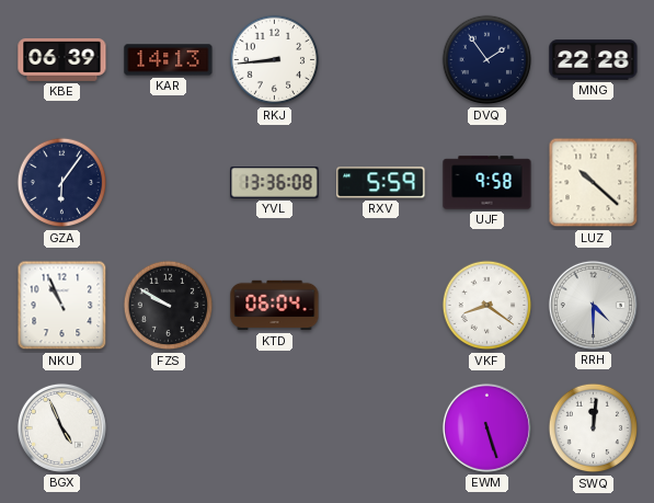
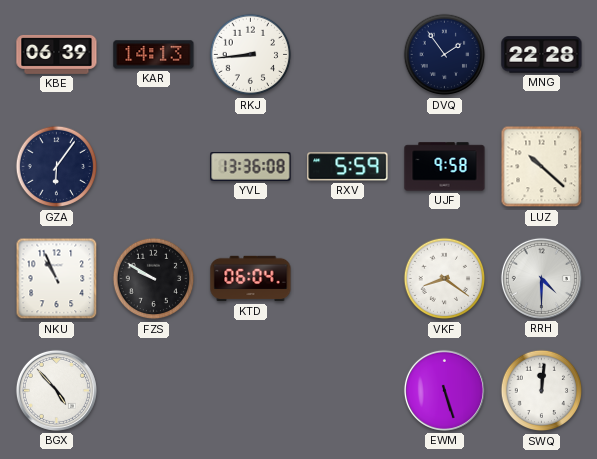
BGX: 4:56 -> 4:53
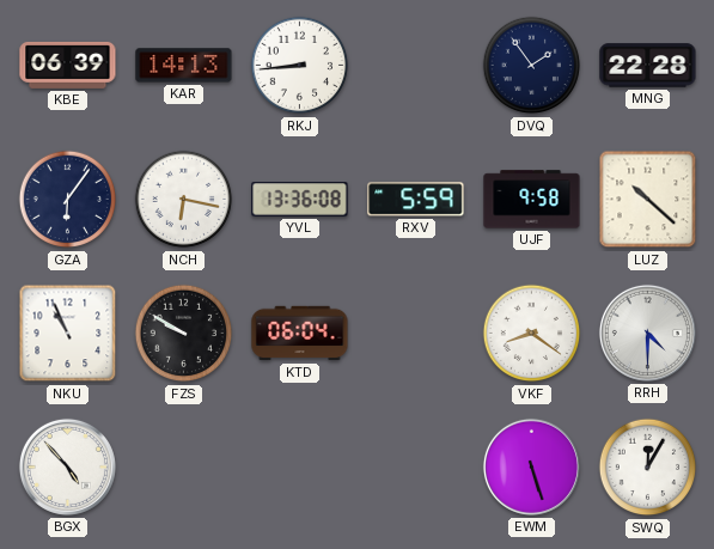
NCH: none -> 6:17
SWQ: 12:01 -> 12:05
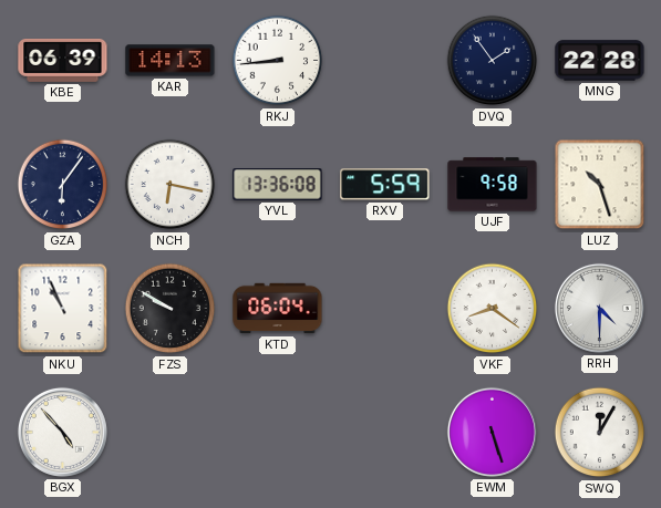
LUZ: 10:22 -> 10:27
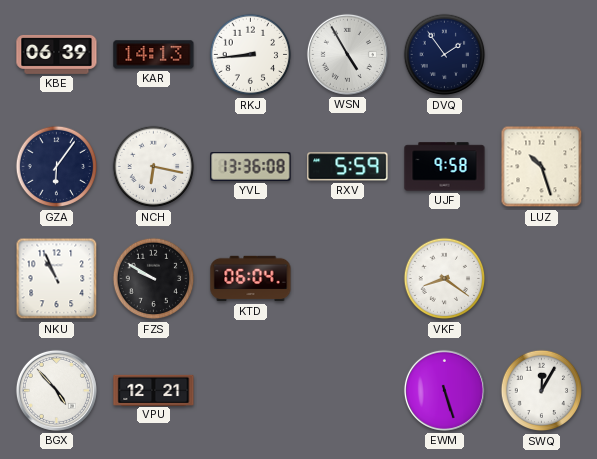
WSN: none -> 4:55
MNG: 22:28 -> none
RRH: 4:30 -> none
VPU: none -> 12:21
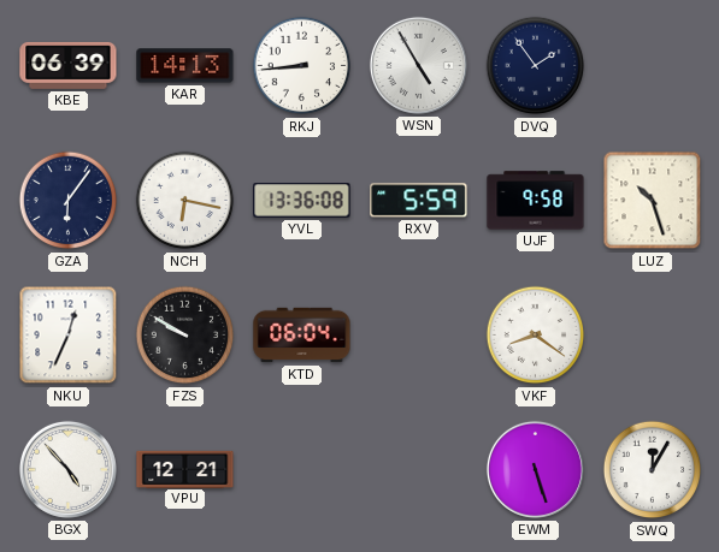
NKU: 10:56 -> 12:34
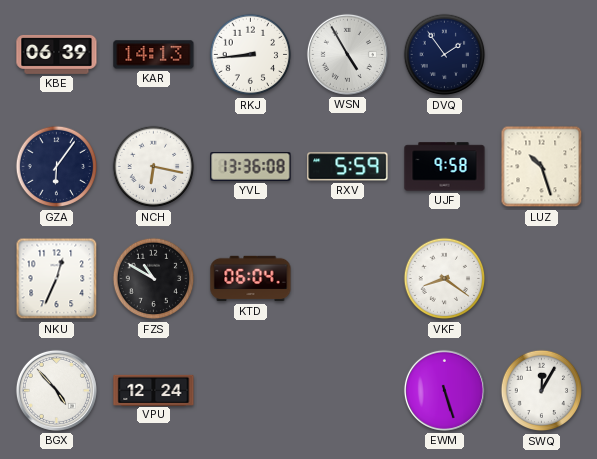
FZS: 9:50 -> 10:50
VPU: 12:21 -> 12:24
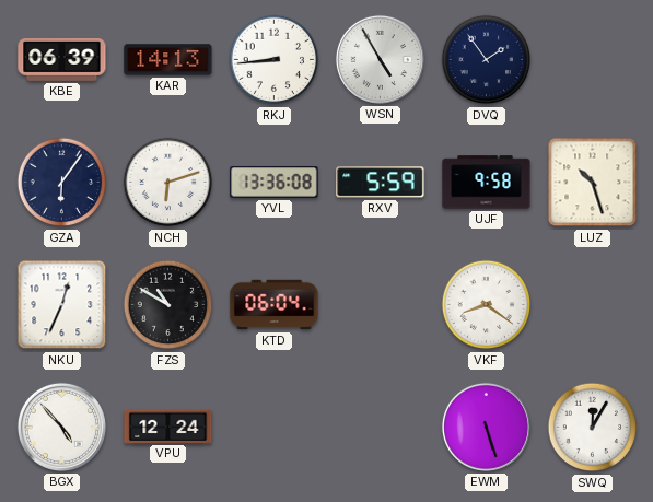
NCH: 6:17 -> 6:12
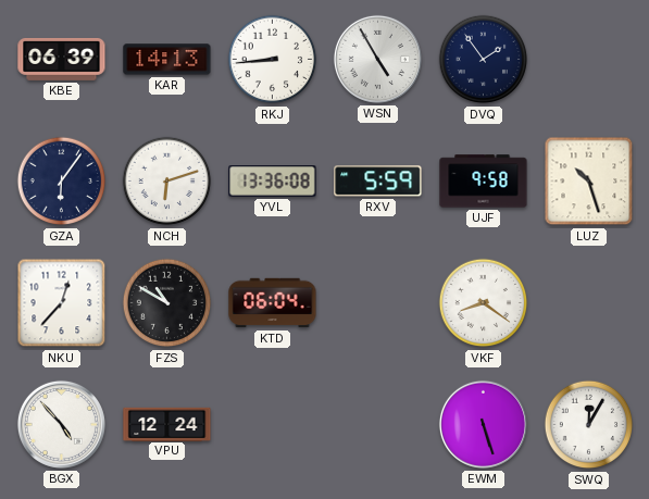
NKU: 12:34 -> 12:37
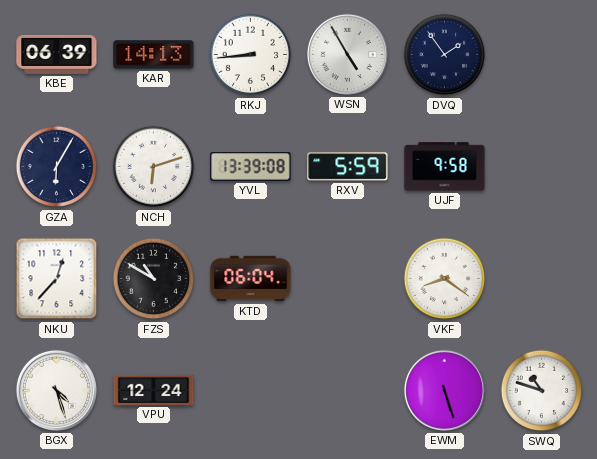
GZA: 6:06 -> 6:05
YVL: 13:36 -> 13:39
LUZ: 10:27 -> none
BGX: 4:53 -> 4:27
SWQ: 12:05 -> 10:48
